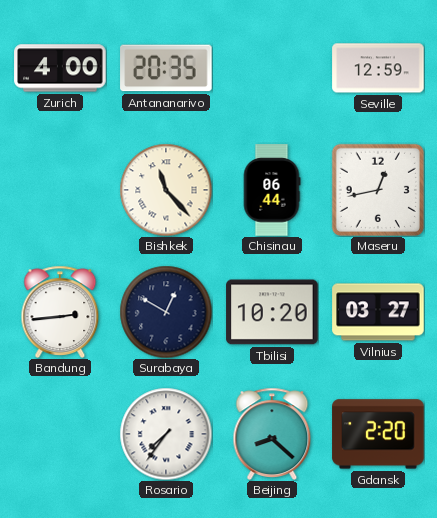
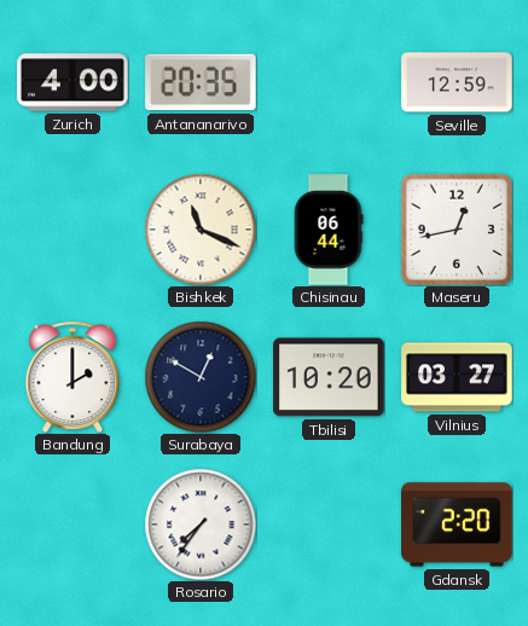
Bishkek: 11:23 -> 11:19
Bandung: 2:44 -> 2:00
Beijing: 8:22 -> none
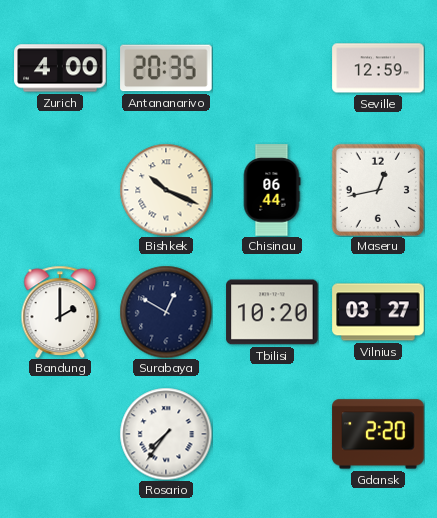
Bishkek: 11:19 -> 10:19
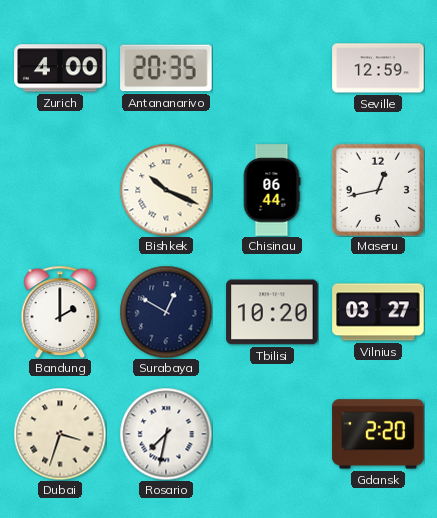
Dubai: none -> 3:33
Rosario: 7:36 -> 7:32
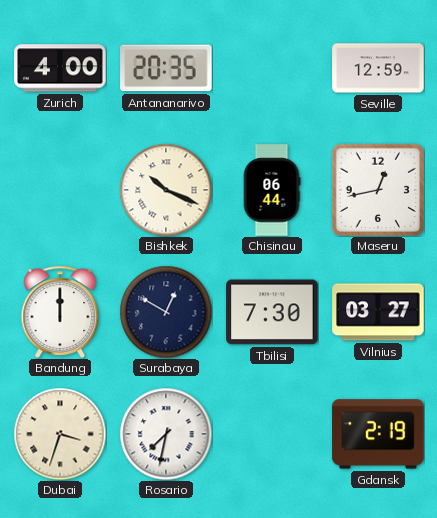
Bandung: 2:00 -> 12:00
Tbilisi: 10:20 -> 7:30
Gdansk: 2:20 -> 2:19
